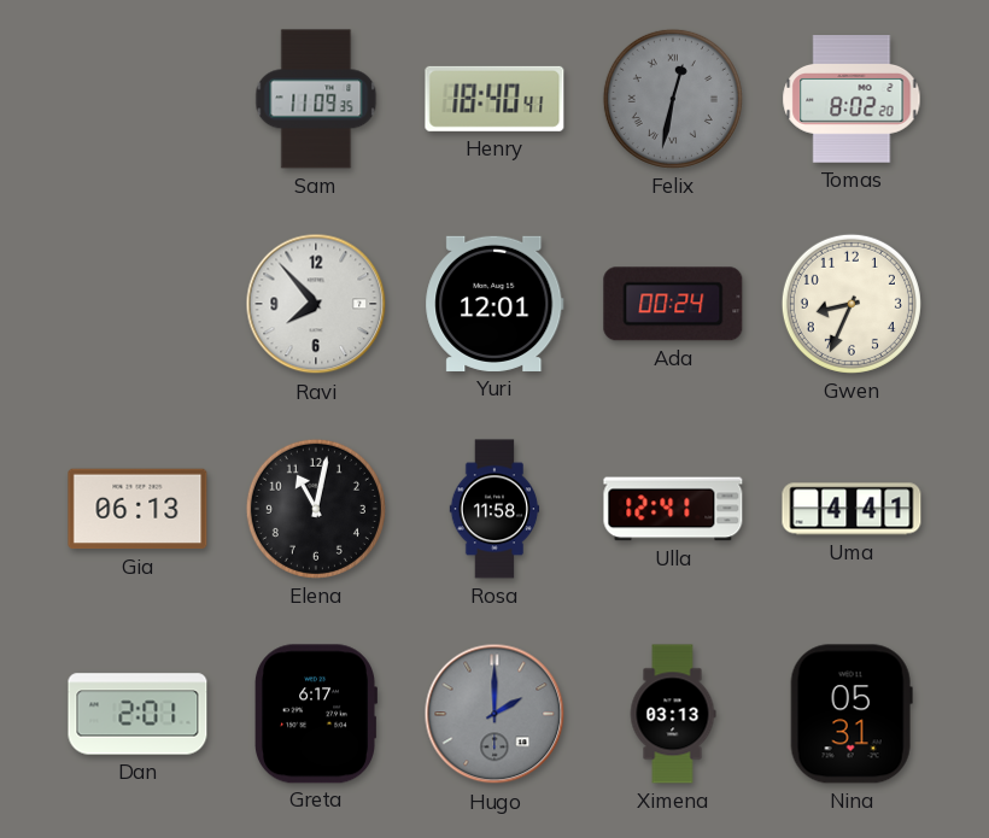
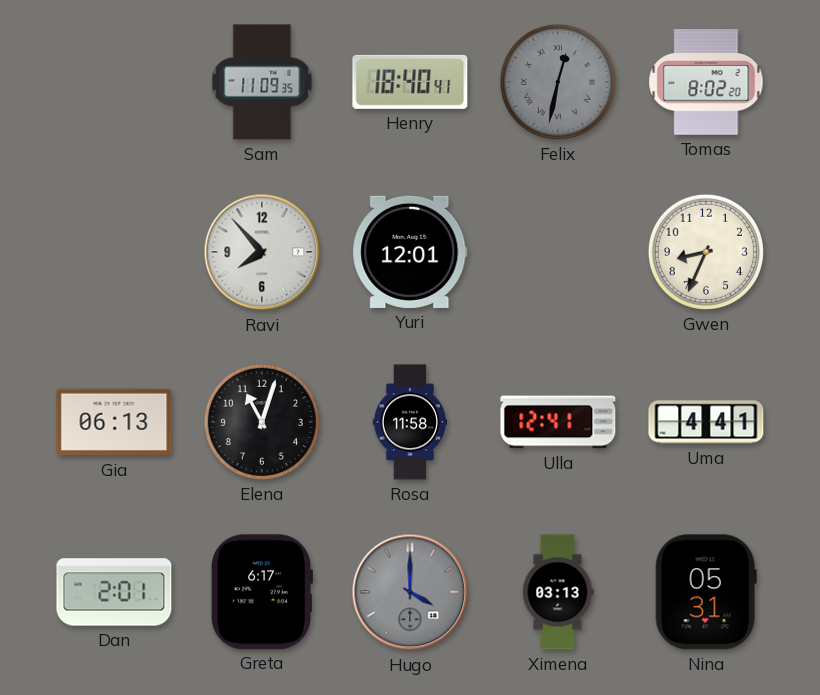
Ada: 00:24 -> none
Elena: 11:02 -> 11:03
Hugo: 2:00 -> 4:00
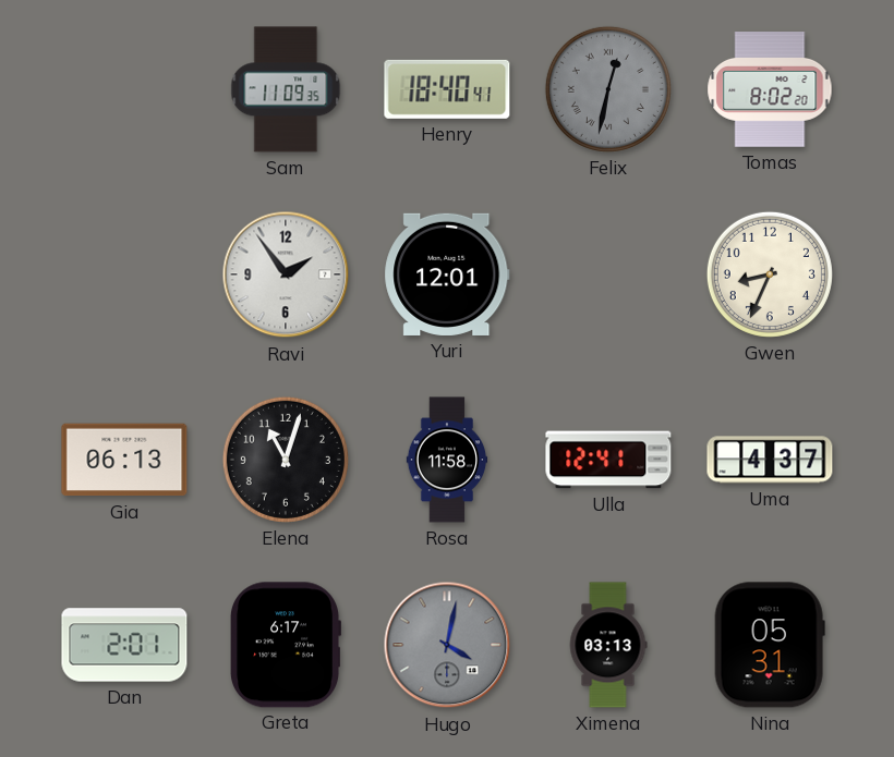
Ravi: 7:53 -> 1:54
Uma: 4:41 -> 4:37
Hugo: 4:00 -> 4:02
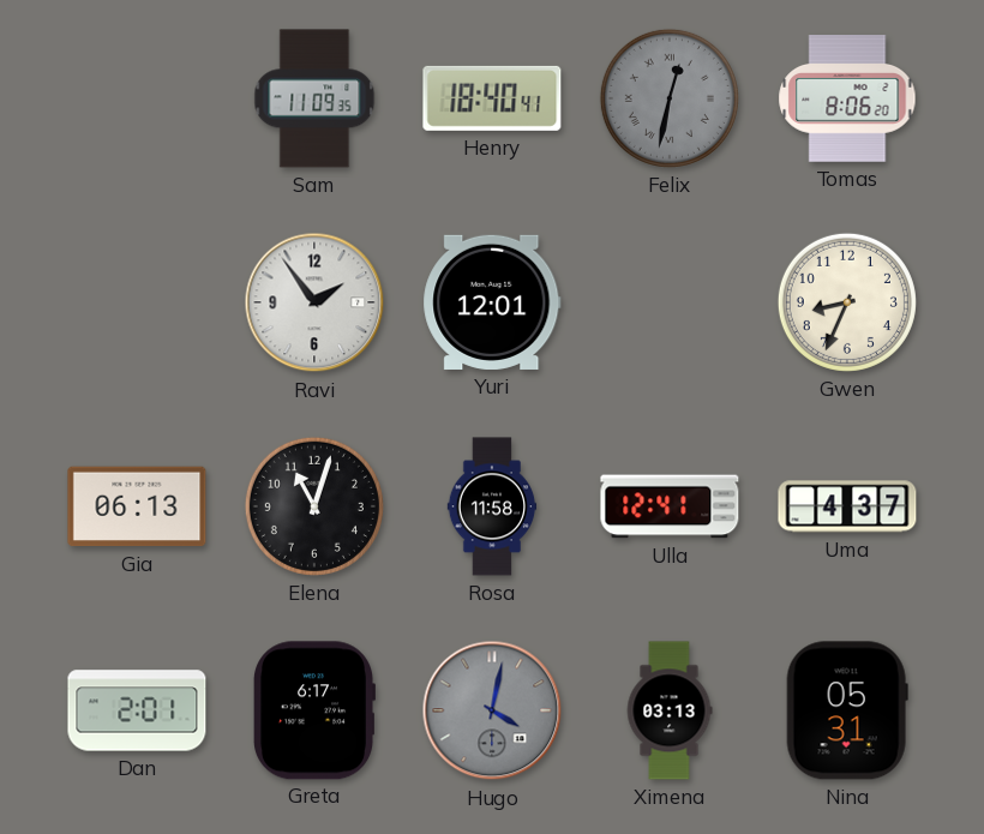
Tomas: 8:02 -> 8:06
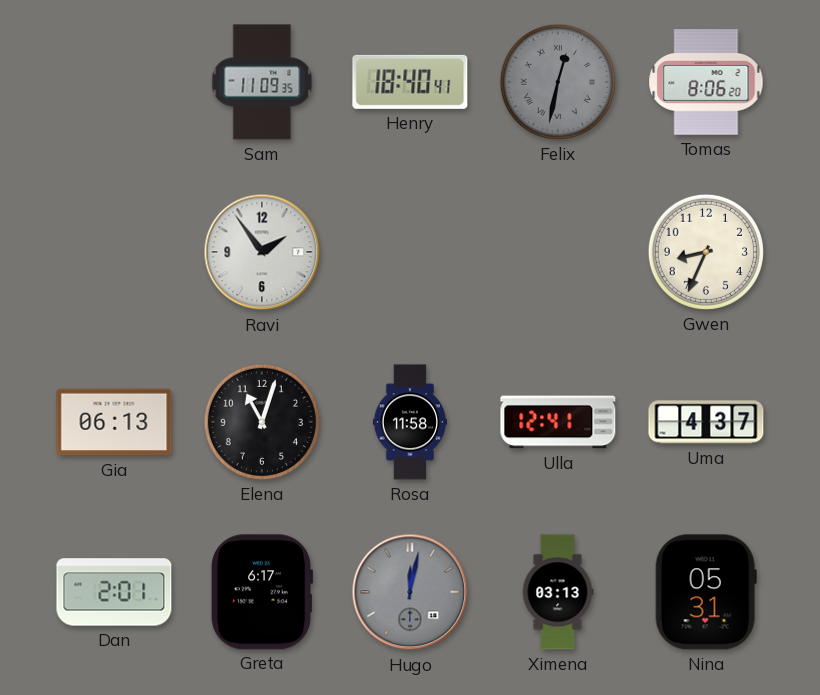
Yuri: 12:01 -> none
Hugo: 4:02 -> 12:02
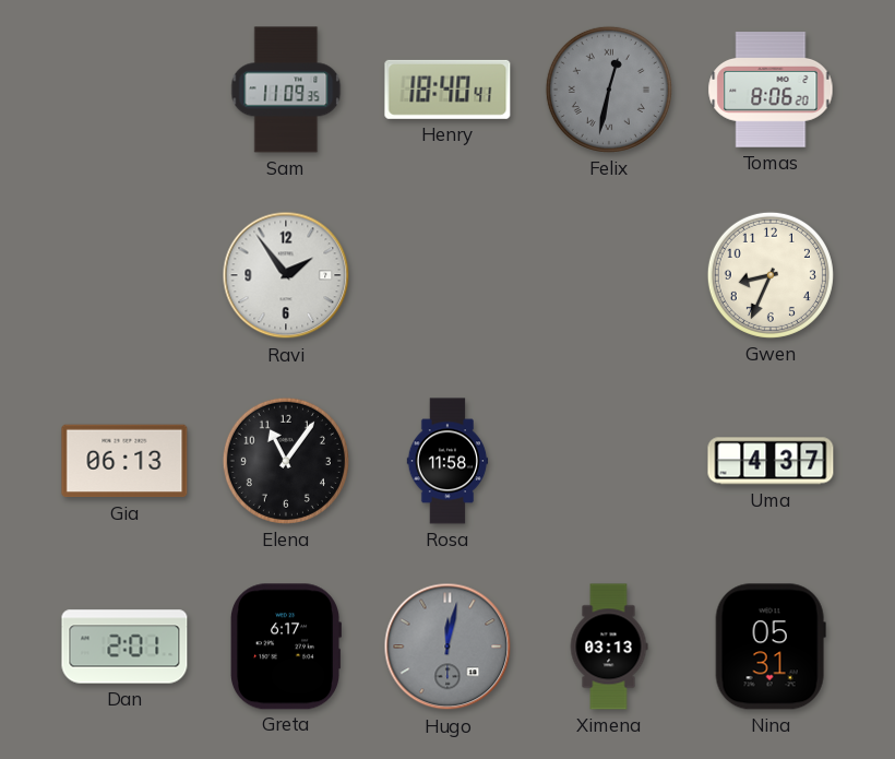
Elena: 11:03 -> 11:06
Ulla: 12:41 -> none
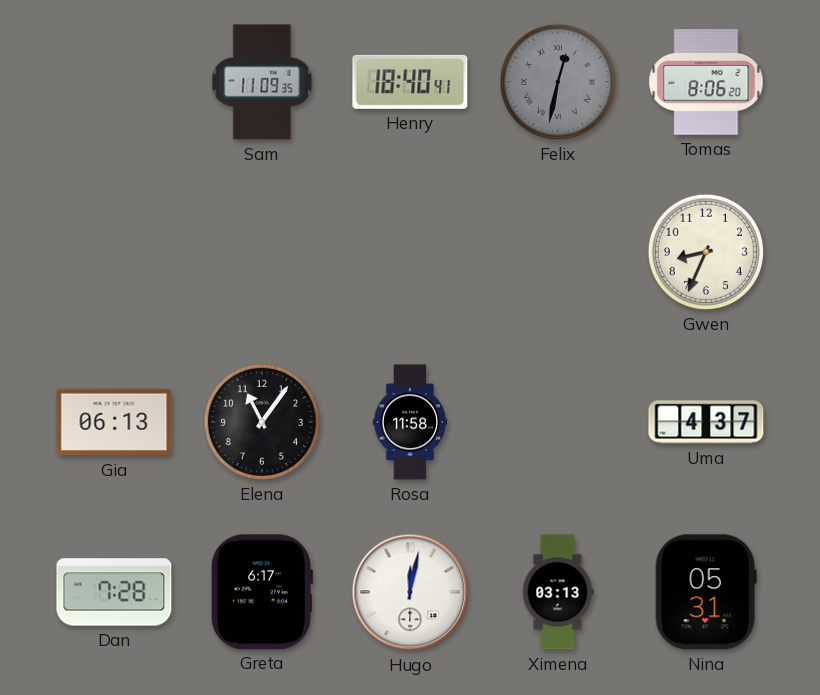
Ravi: 1:54 -> none
Dan: 2:01 -> 7:28
Hugo dial: grey -> white
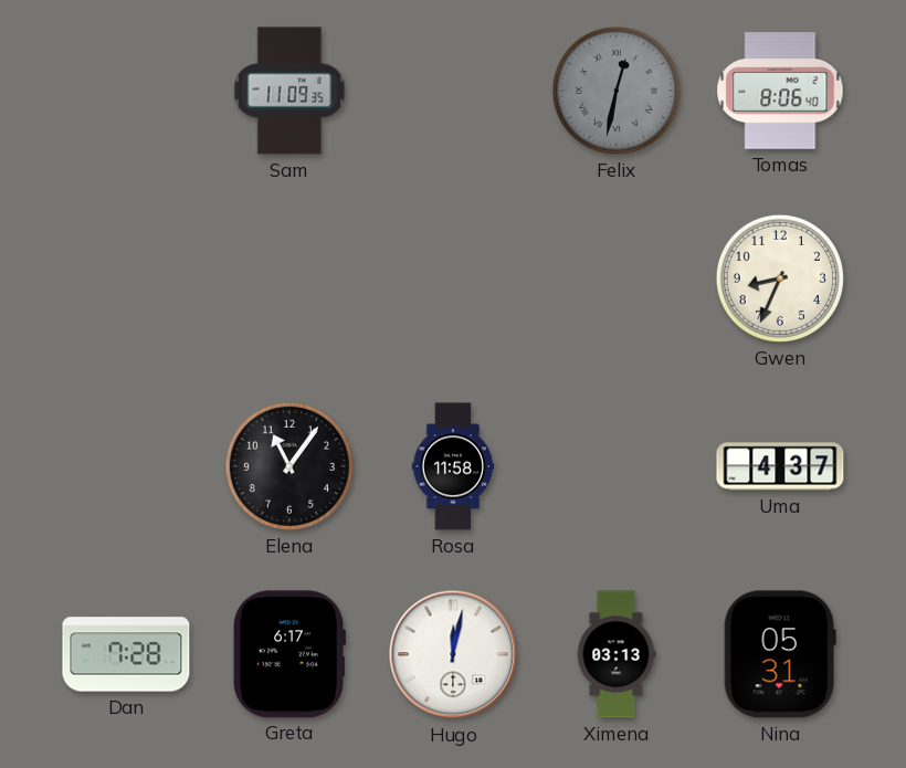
Henry: 18:40 -> none
Tomas: 8:06:20 -> 8:06:40
Gia: 06:13 -> none
